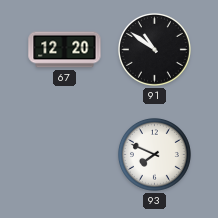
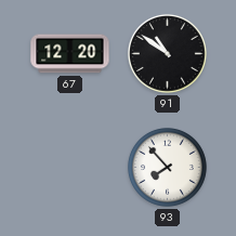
93: 7:49 -> 7:53
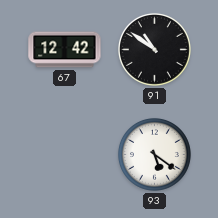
67: 12:20 -> 12:42
93: 7:53 -> 5:21
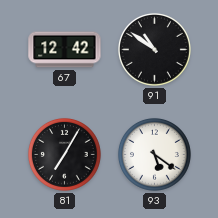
81: none -> 7:05
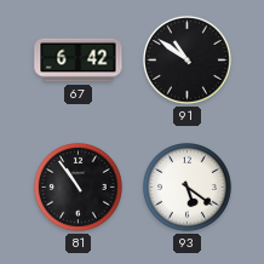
67: 12:42 -> 6:42
81: 7:05 -> 10:54
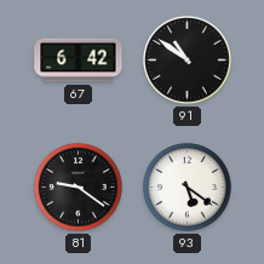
81: 10:54 -> 9:21
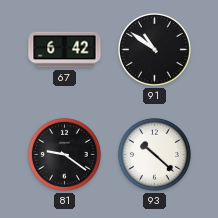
93: 5:21 -> 10:22
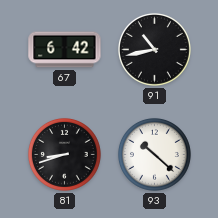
91: 10:51 -> 10:43
81: 9:21 -> 8:42
